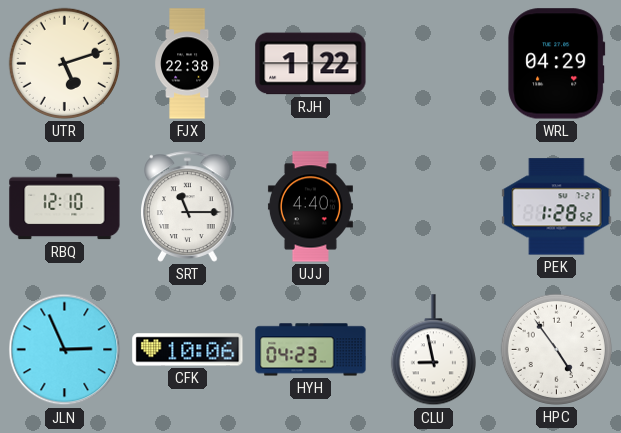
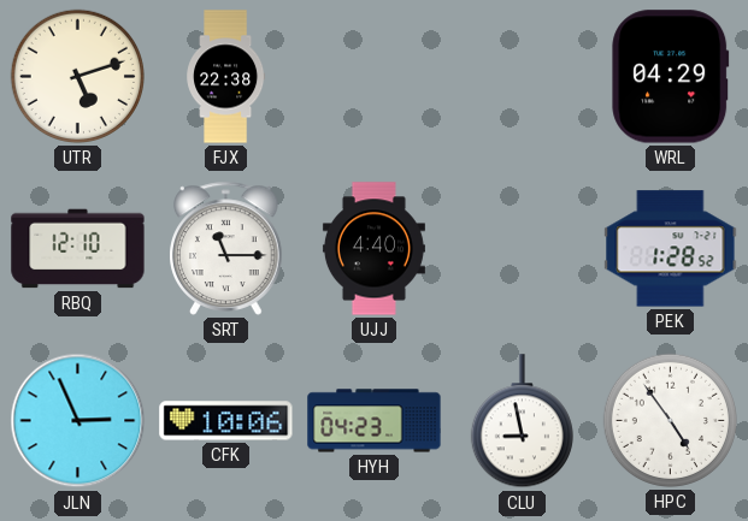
RJH: 1:22 -> none
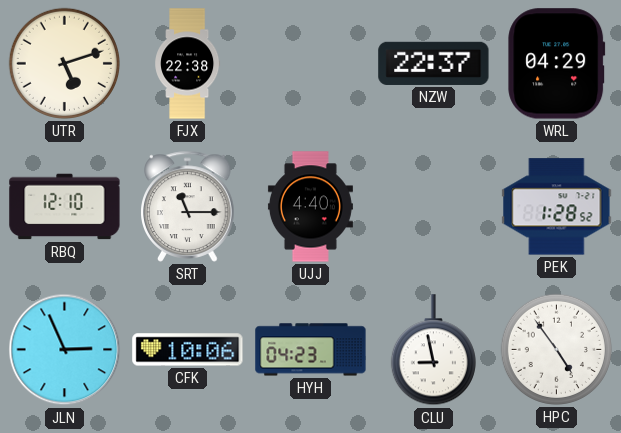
NZW: none -> 22:37
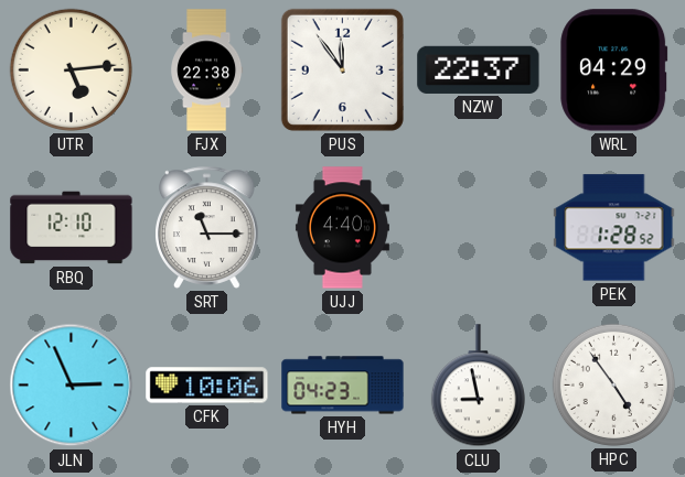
UTR: 5:12 -> 5:14
PUS: none -> 11:54
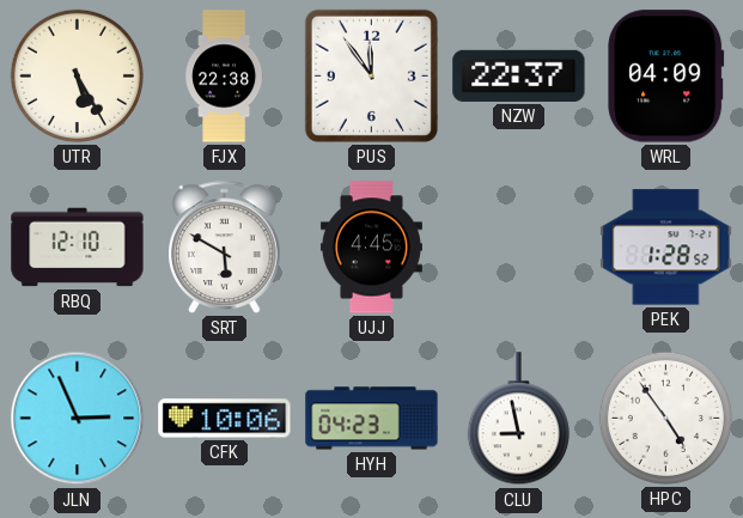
UTR: 5:14 -> 5:25
WRL: 04:29 -> 04:09
SRT: 11:15 -> 5:50
UJJ: 4:40 -> 4:45
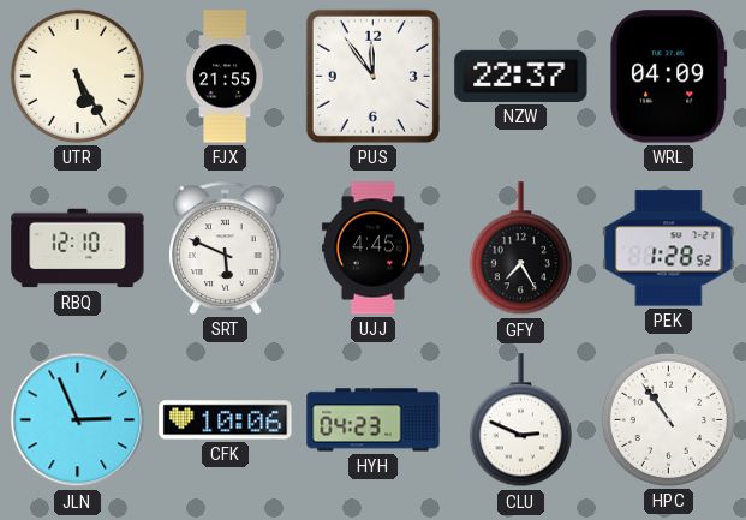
FJX: 22:38 -> 21:55
SRT: 5:50 -> 5:49
GFY: none -> 7:25
CLU: 8:58 -> 2:49
HPC: 4:54 -> 10:54
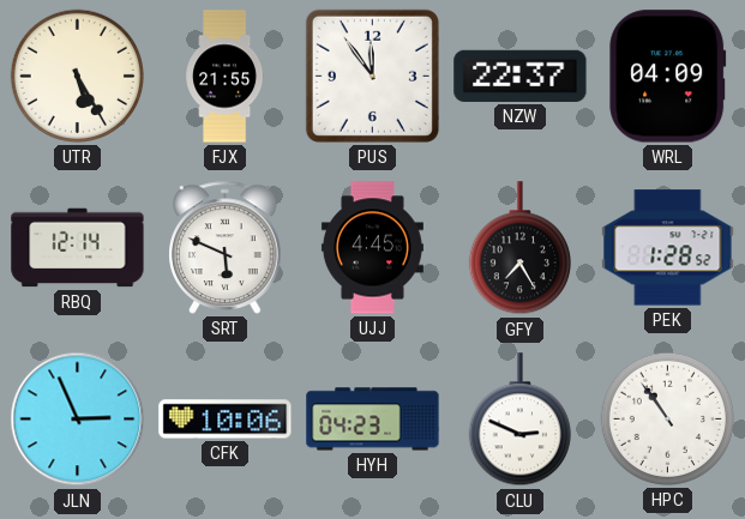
RBQ: 12:10 -> 12:14
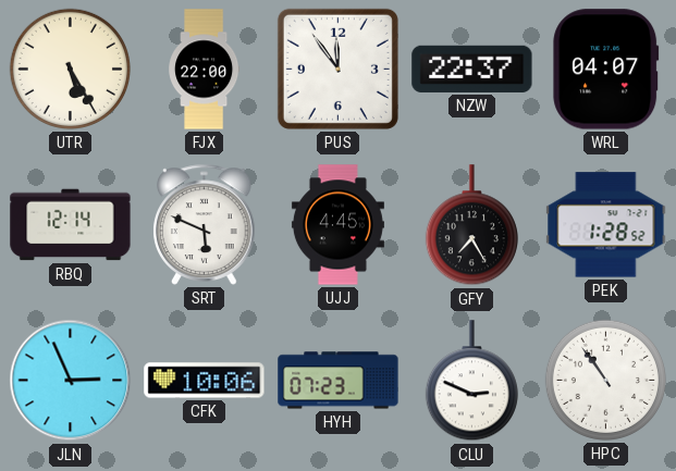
FJX: 21:55 -> 22:00
WRL: 04:09 -> 04:07
HYH: 04:23 -> 07:23
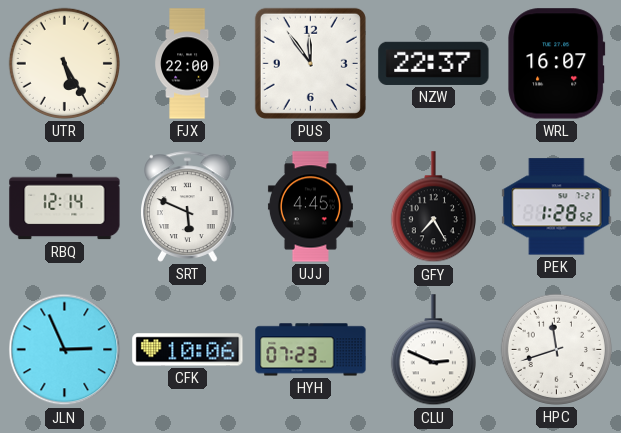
WRL: 04:07 -> 16:07
HPC: 10:54 -> 11:42
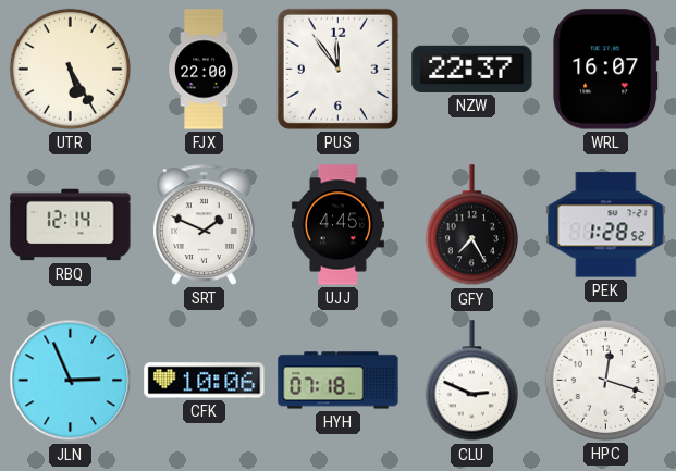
SRT: 5:49 -> 1:49
HYH: 07:23 -> 07:18
HPC: 11:42 -> 12:18
